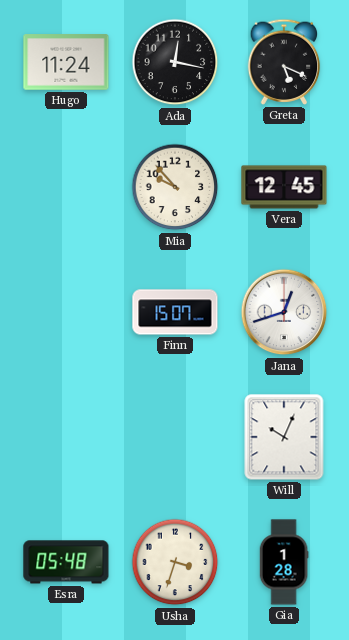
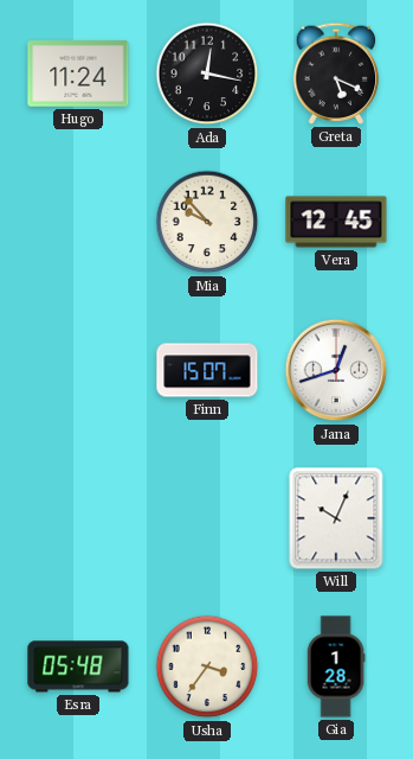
Usha: 3:33 -> 3:36
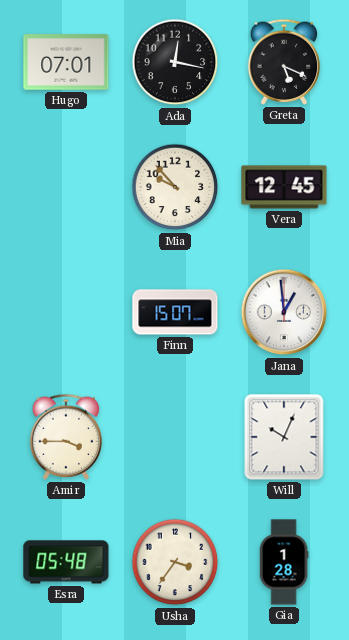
Hugo: 11:24 -> 07:01
Jana: 12:42 -> 12:59
Amir: none -> 3:45
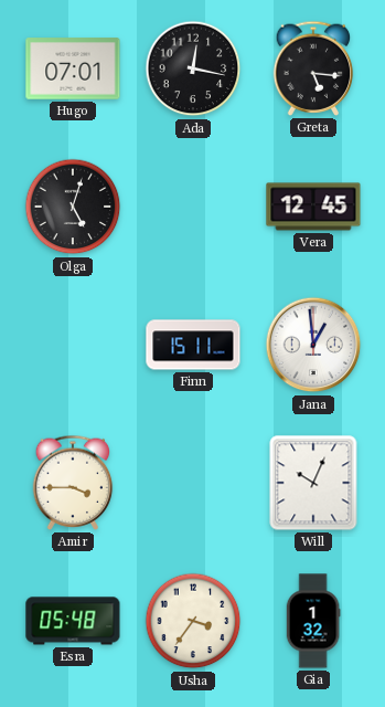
Greta: 5:19 -> 5:16
Olga: none -> 5:03
Mia: 9:53 -> none
Finn: 15:07 -> 15:11
Gia: 1:28 -> 1:32
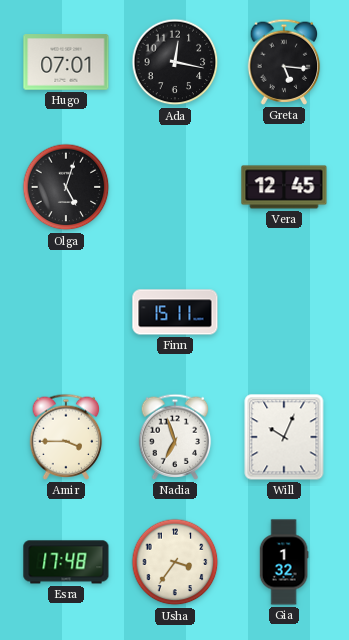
Jana: 12:59 -> none
Nadia: none -> 6:57
Esra: 05:48 -> 17:48
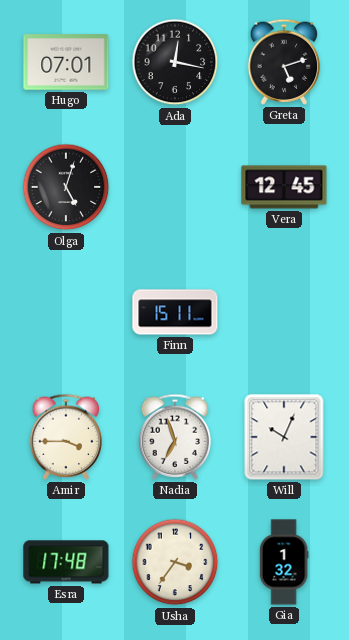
Greta: 5:16 -> 5:12
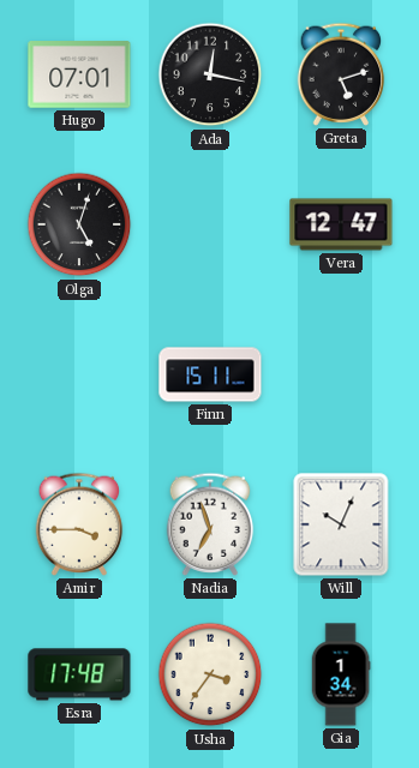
Vera: 12:45 -> 12:47
Gia: 1:32 -> 1:34
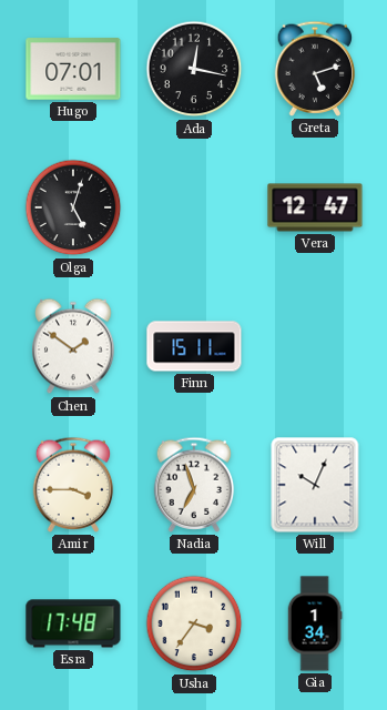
Chen: none -> 1:51
